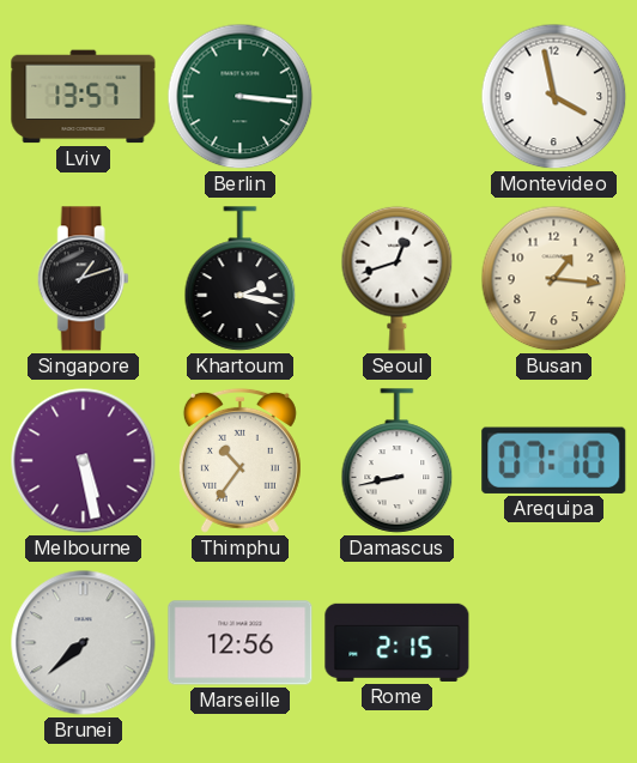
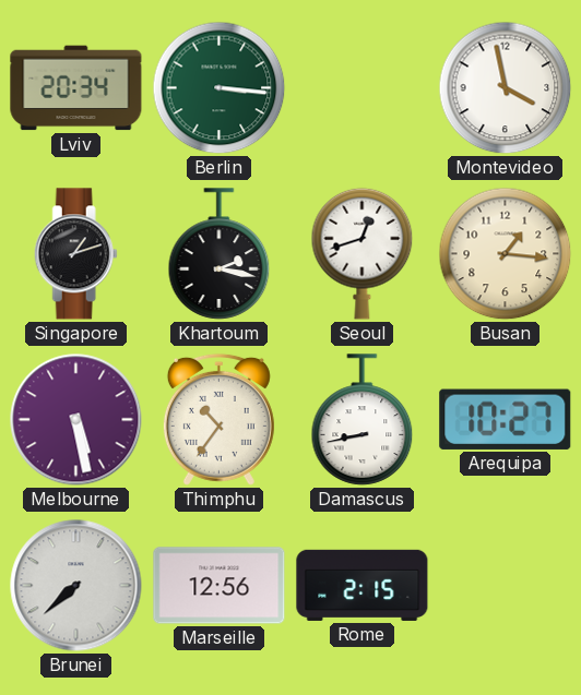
Lviv: 13:57 -> 20:34
Arequipa: 07:10 -> 10:27
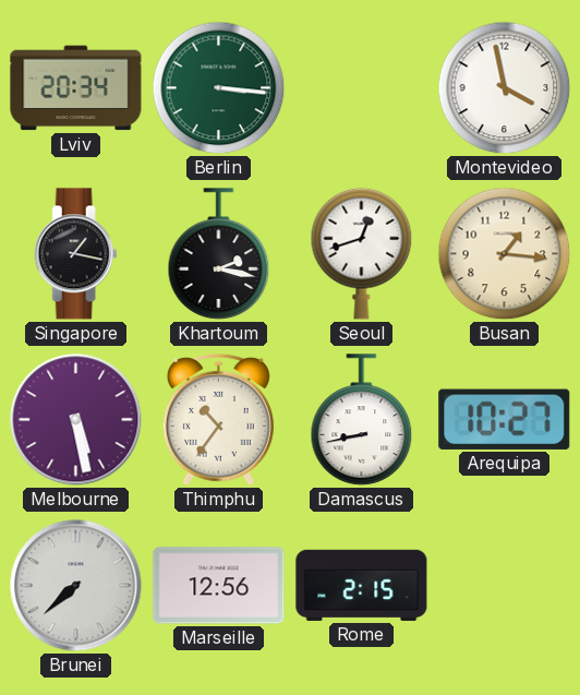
Singapore: 1:12 -> 1:17
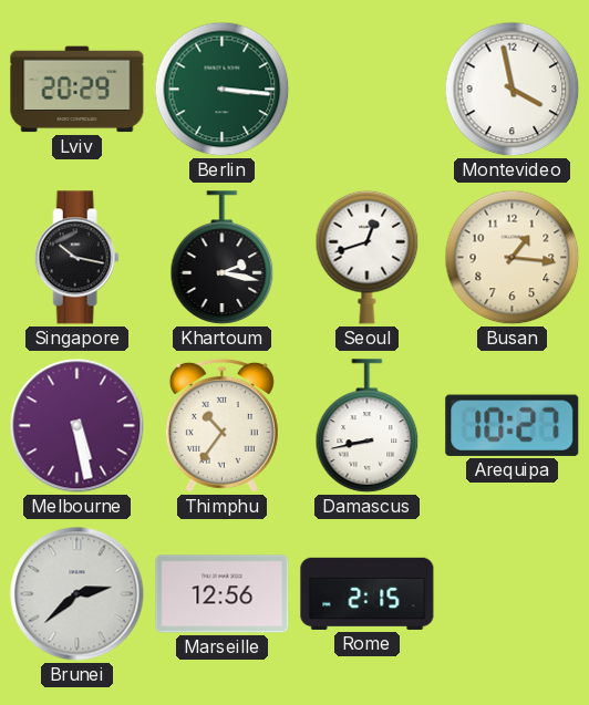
Lviv: 20:34 -> 20:29
Singapore: 1:17 -> 10:17
Brunei: 7:38 -> 2:38
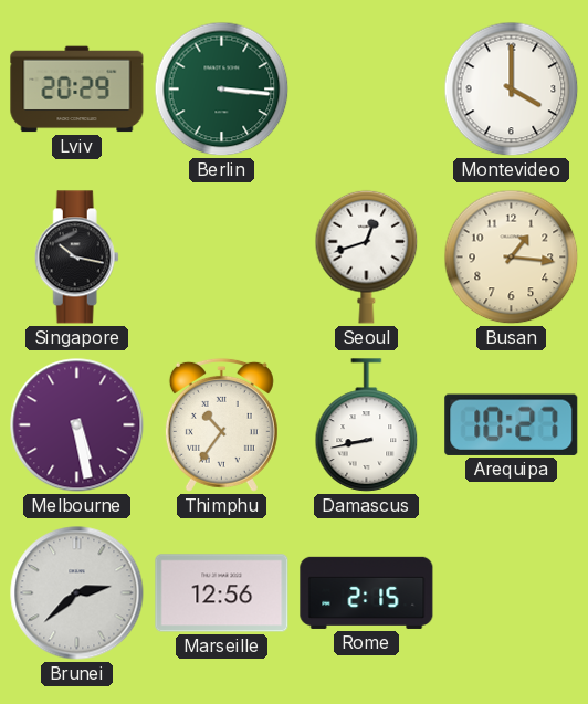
Montevideo: 3:58 -> 4:00
Khartoum: 2:17 -> none
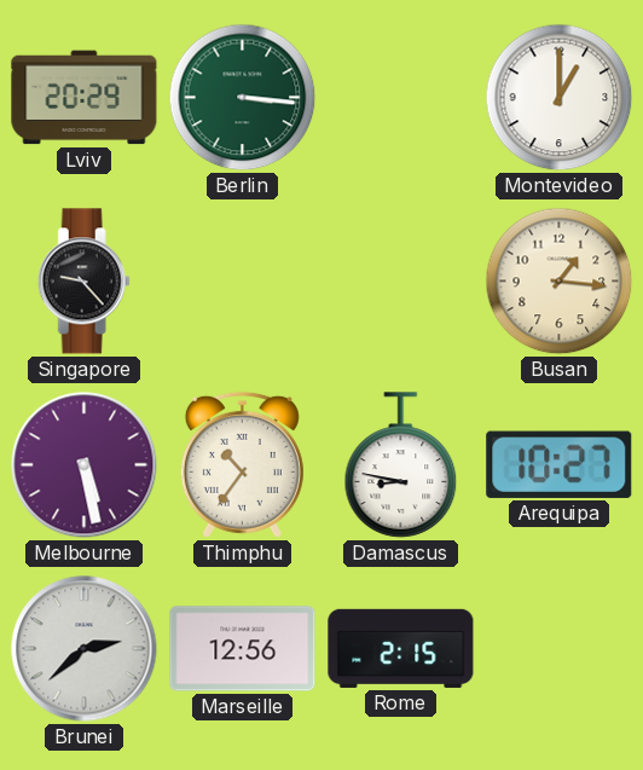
Montevideo: 4:00 -> 1:00
Singapore: 10:17 -> 9:23
Seoul: 12:42 -> none
Damascus: 8:43 -> 8:47
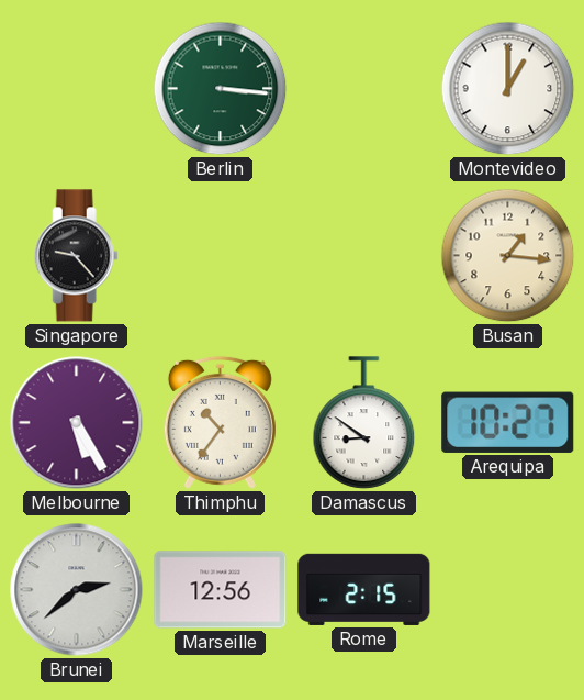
Lviv: 20:29 -> none
Melbourne: 5:28 -> 5:25
Damascus: 8:47 -> 8:51
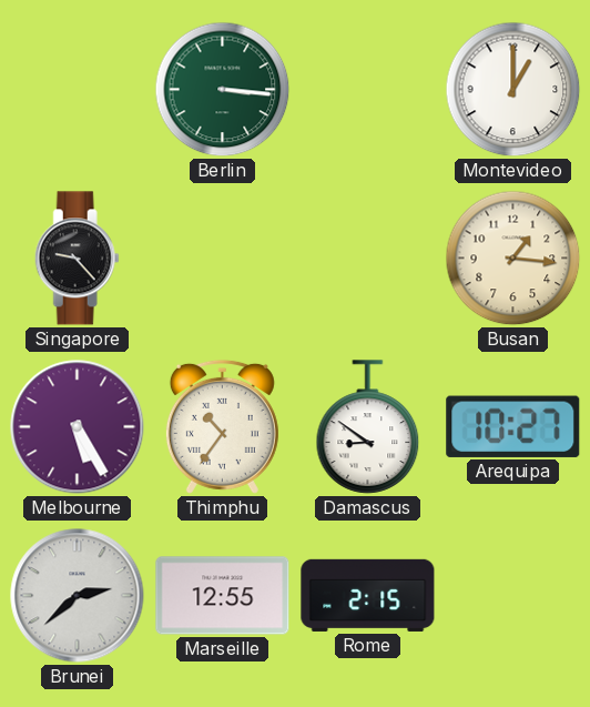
Marseille: 12:56 -> 12:55
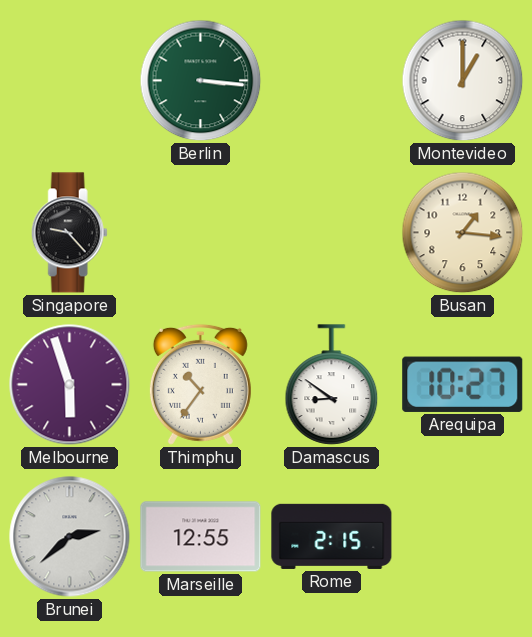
Melbourne: 5:25 -> 5:57
